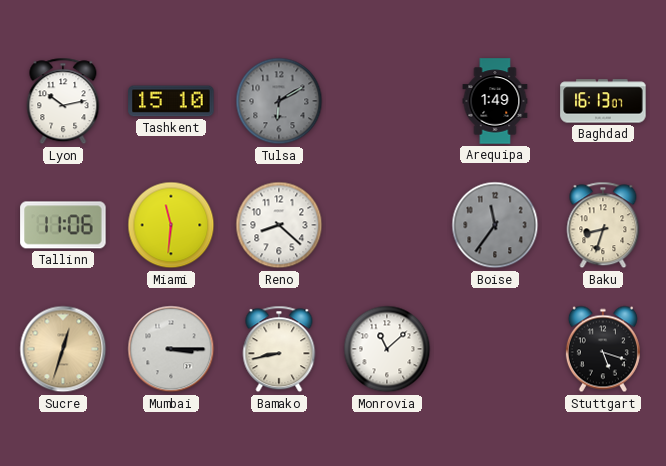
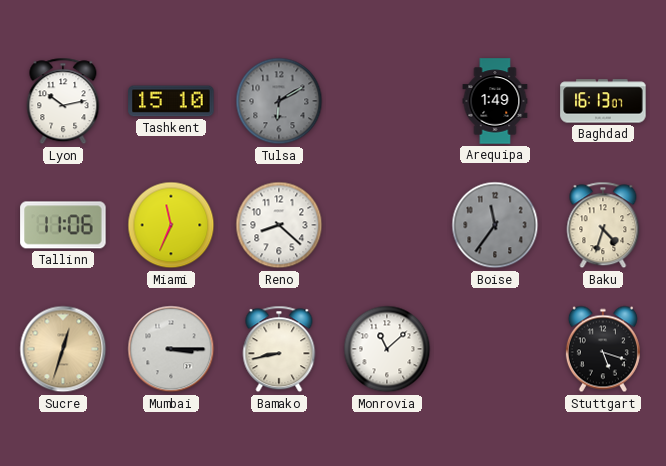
Miami: 11:31 -> 11:34
Baku: 8:33 -> 4:33
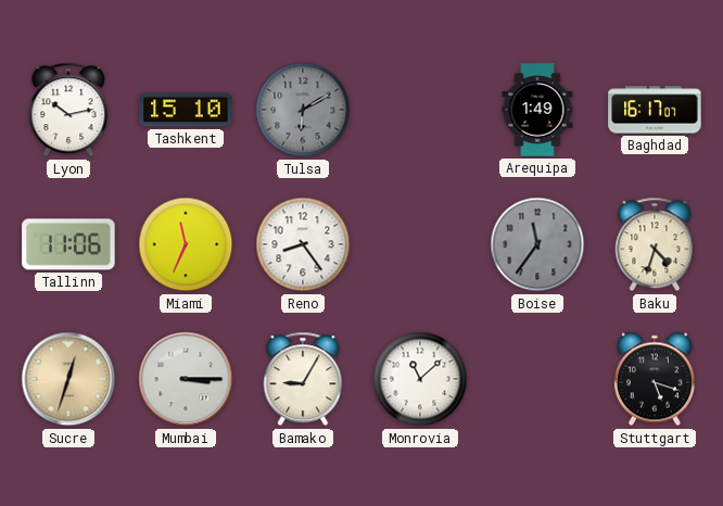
Baghdad: 16:13 -> 16:17
Reno: 8:22 -> 8:24
Bamako: 8:43 -> 9:05
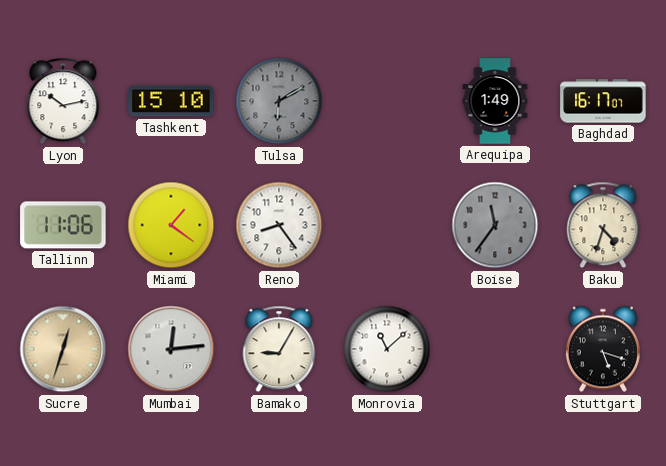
Miami: 11:34 -> 1:21
Mumbai: 3:15 -> 12:14
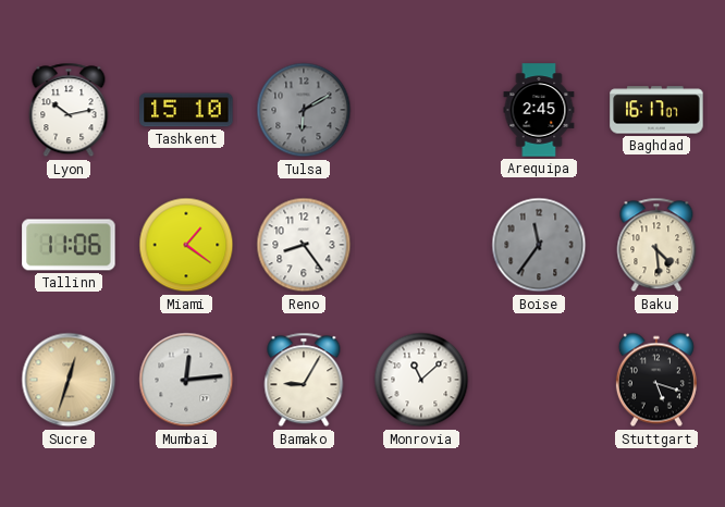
Arequipa: 1:49 -> 2:45
Baku: 4:33 -> 4:29
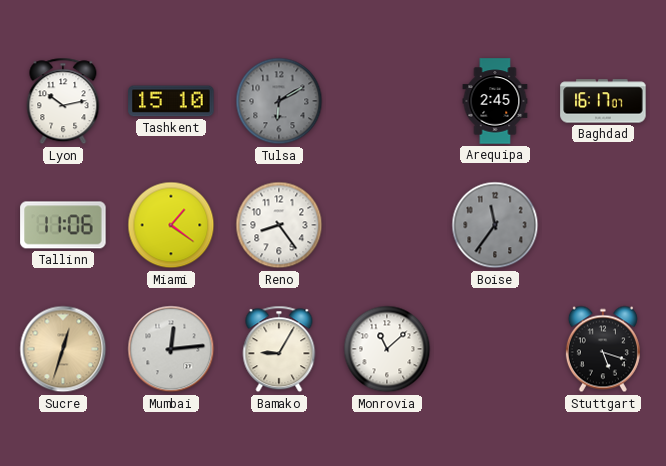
Baku: 4:29 -> none
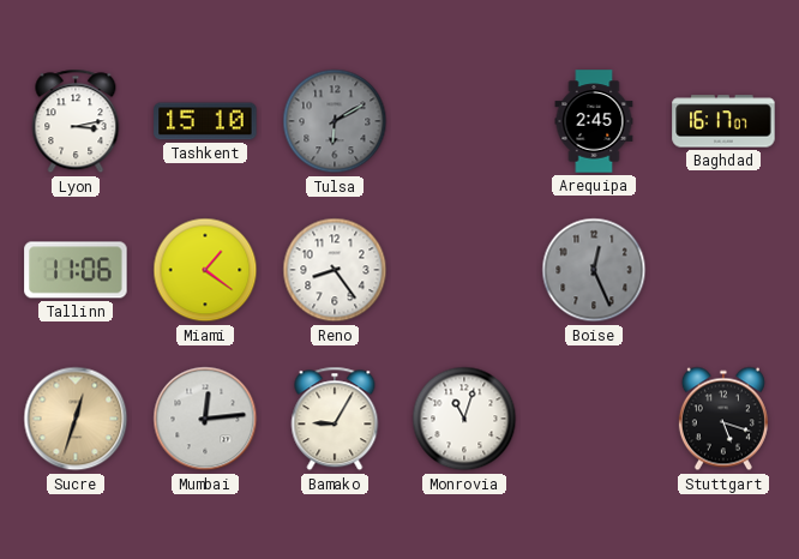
Lyon: 10:13 -> 3:13
Boise: 11:36 -> 12:26
Monrovia: 11:08 -> 11:03
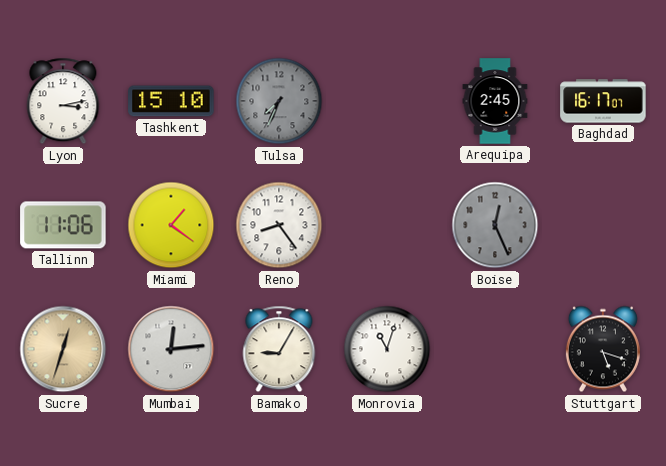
Tulsa: 6:10 -> 7:34
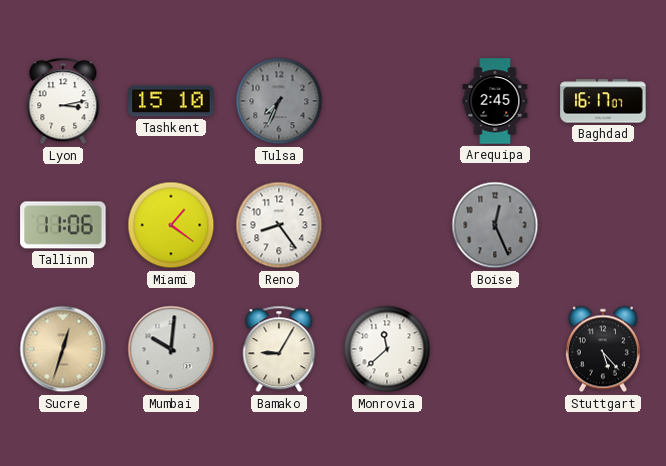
Mumbai: 12:14 -> 10:01
Monrovia: 11:03 -> 11:38
Stuttgart: 5:18 -> 5:23
